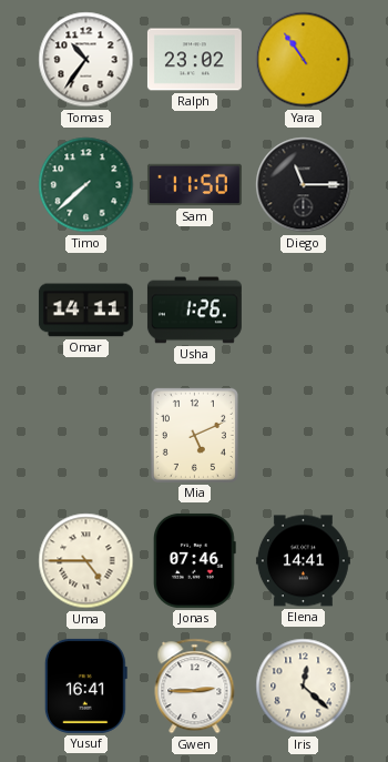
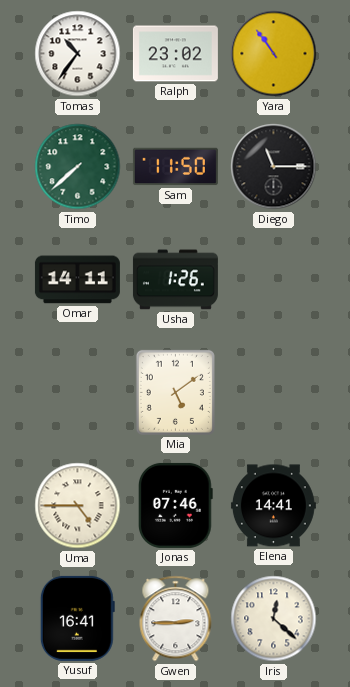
Mia: 5:11 -> 5:09
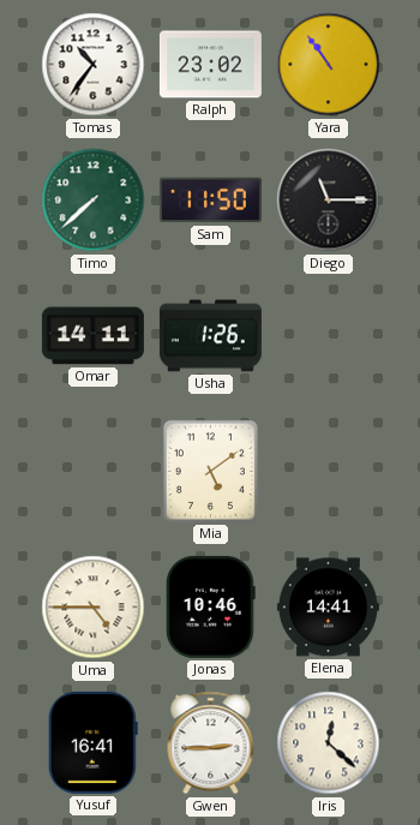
Jonas: 07:46 -> 10:46
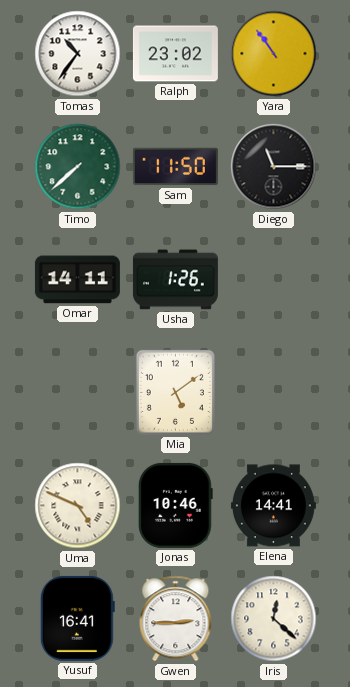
Uma: 4:45 -> 4:49
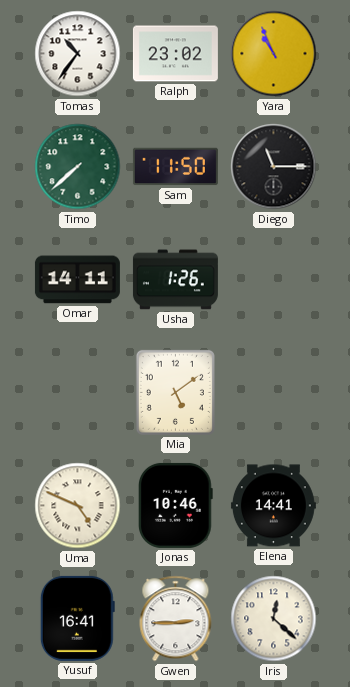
Yara: 10:54 -> 10:56
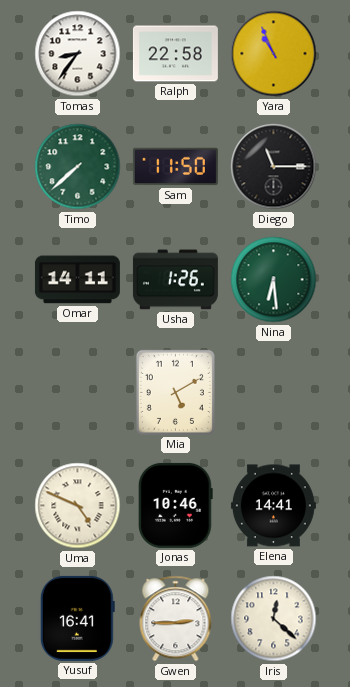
Tomas: 10:36 -> 8:36
Ralph: 23:02 -> 22:58
Nina: none -> 6:29
Mia: 5:09 -> 5:10
